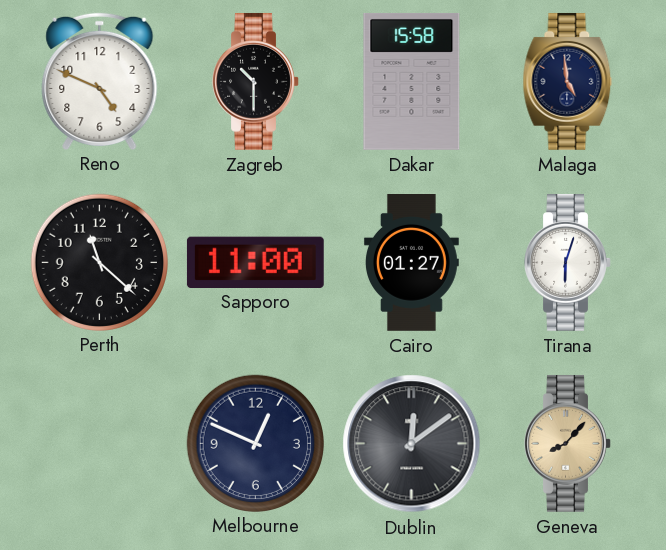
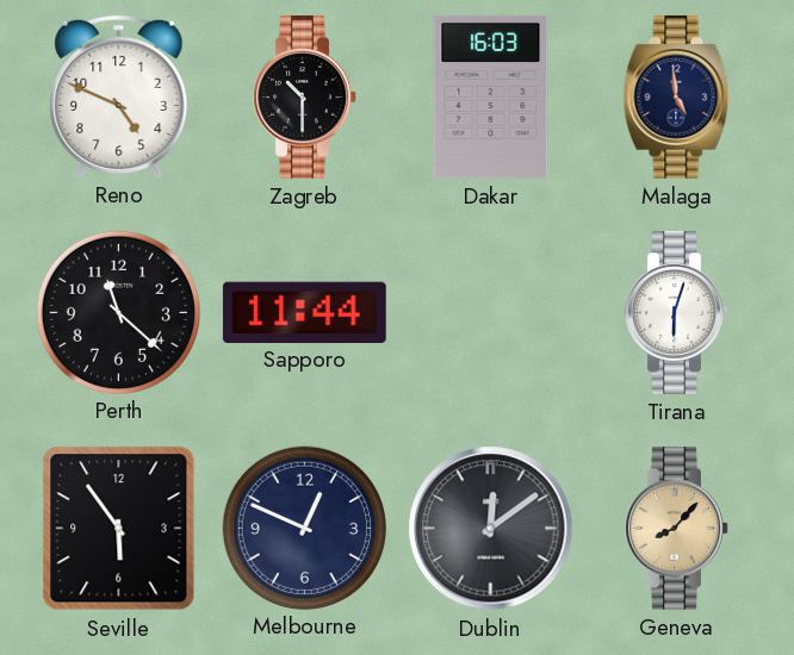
Dakar: 15:58 -> 16:03
Sapporo: 11:00 -> 11:44
Cairo: 01:27 -> none
Seville: none -> 5:54
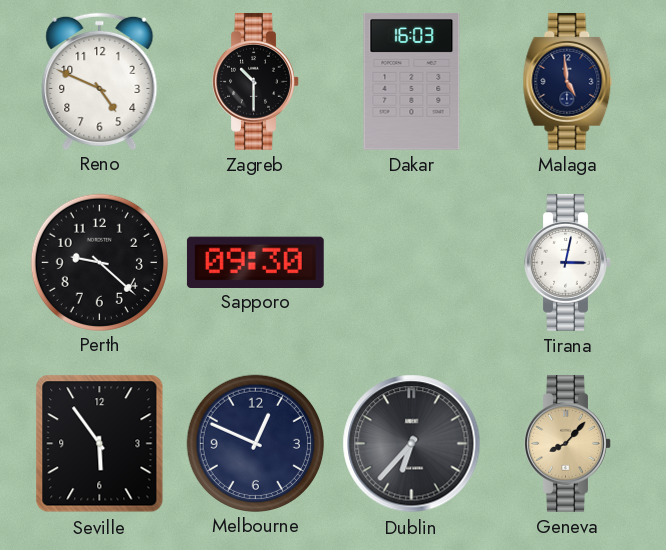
Perth: 11:22 -> 9:22
Sapporo: 11:44 -> 09:30
Tirana: 6:03 -> 3:02
Dublin: 12:09 -> 6:37
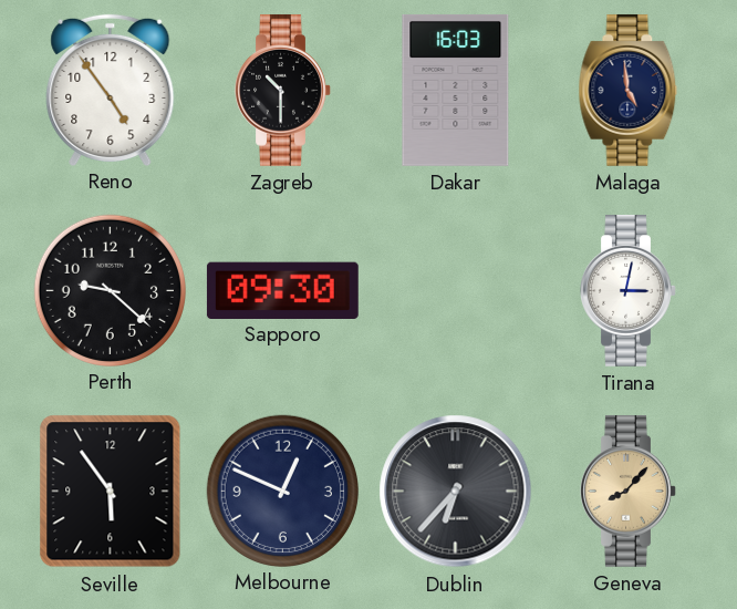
Reno: 4:49 -> 4:54
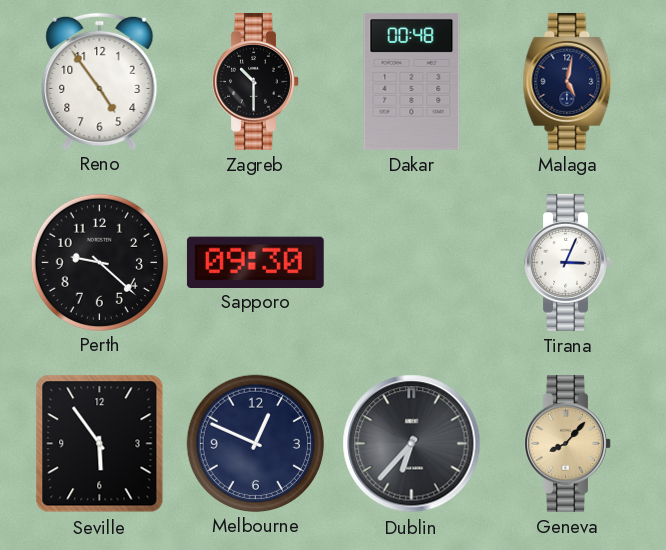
Dakar: 16:03 -> 00:48
Malaga: 4:59 -> 5:02
Tirana: 3:02 -> 3:04
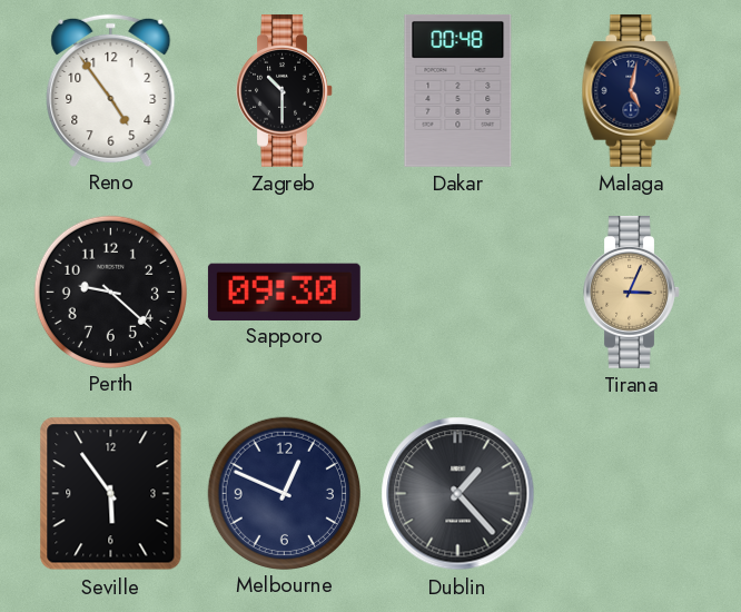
Tirana dial: white -> champagne
Dublin: 6:37 -> 1:23
Geneva: 8:07 -> none
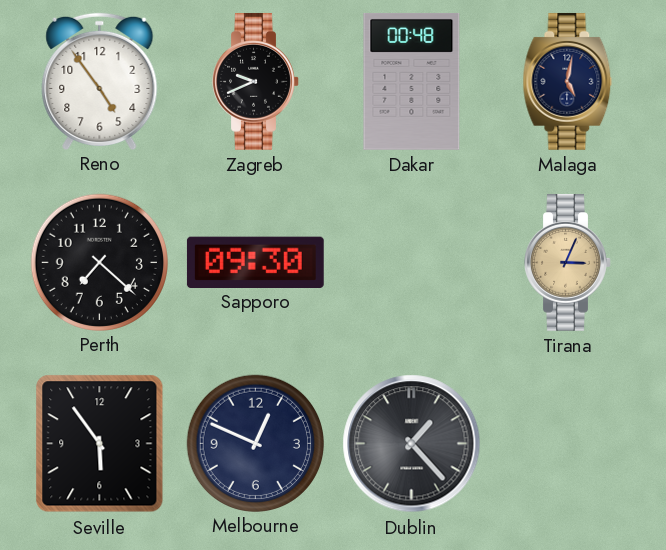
Zagreb: 10:30 -> 9:41
Perth: 9:22 -> 7:22
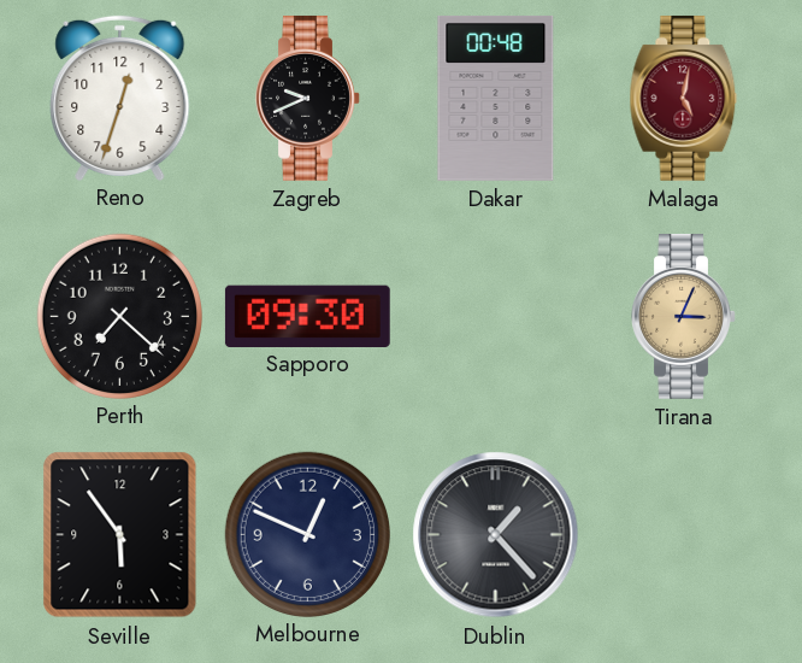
Reno: 4:54 -> 12:33
Malaga dial: navy -> burgundy
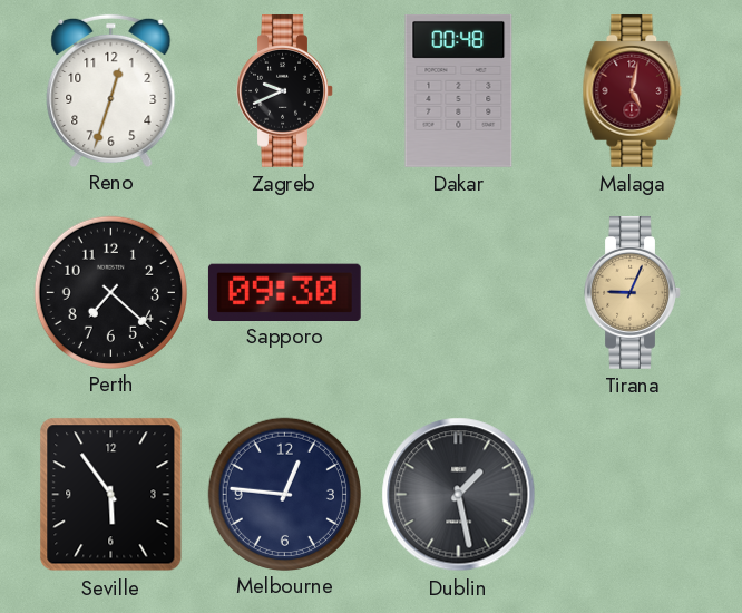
Tirana: 3:04 -> 9:04
Melbourne: 12:49 -> 12:46
Dublin: 1:23 -> 1:28
